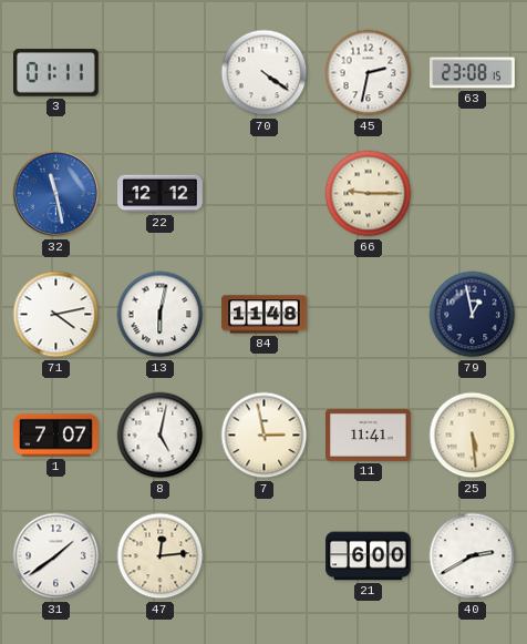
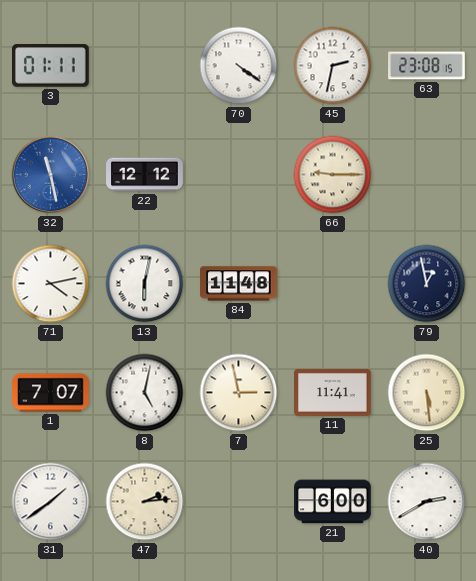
47: 12:14 -> 2:14
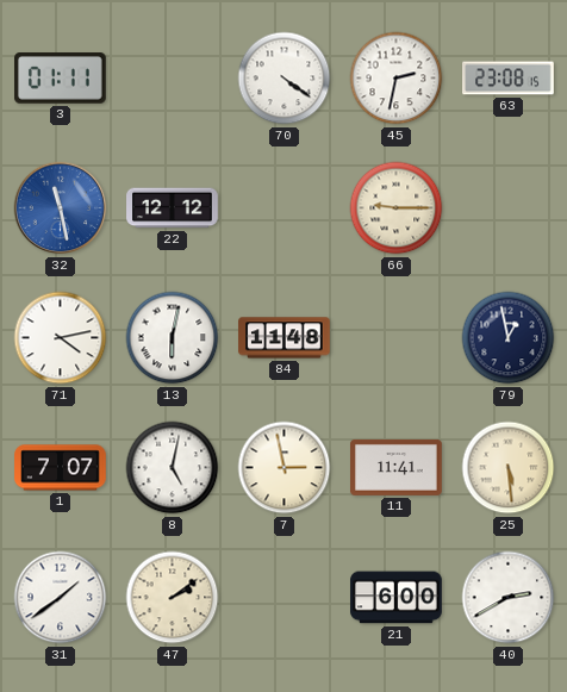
47: 2:14 -> 2:09
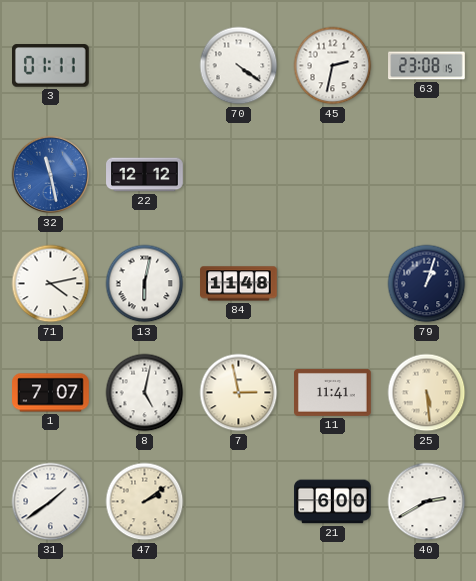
66: 9:15 -> none
79: 12:58 -> 1:03
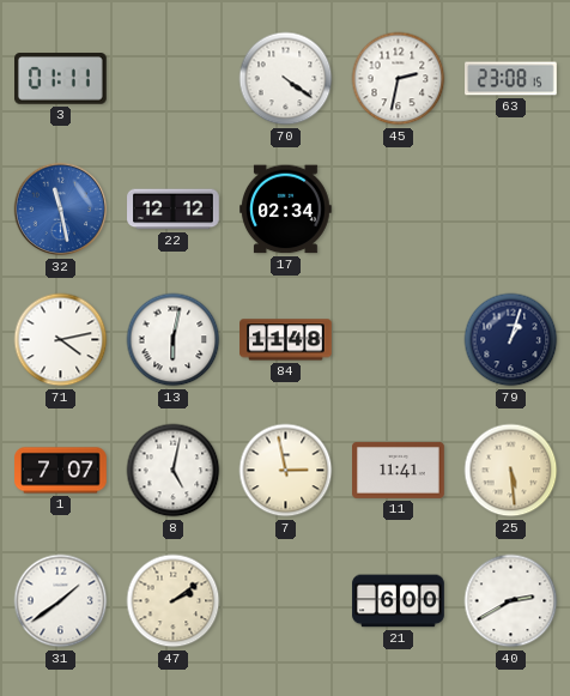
17: none -> 02:34
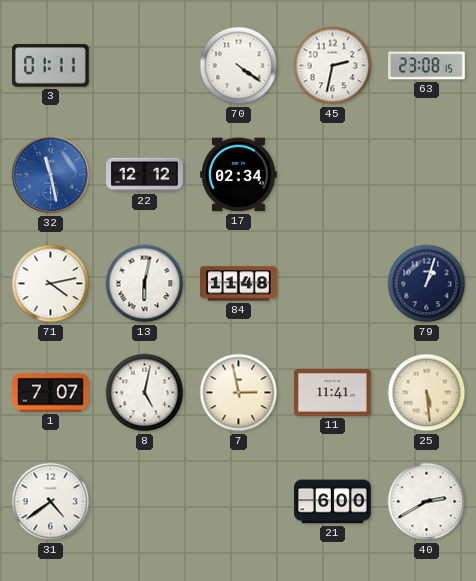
31: 1:39 -> 4:39
47: 2:09 -> none
